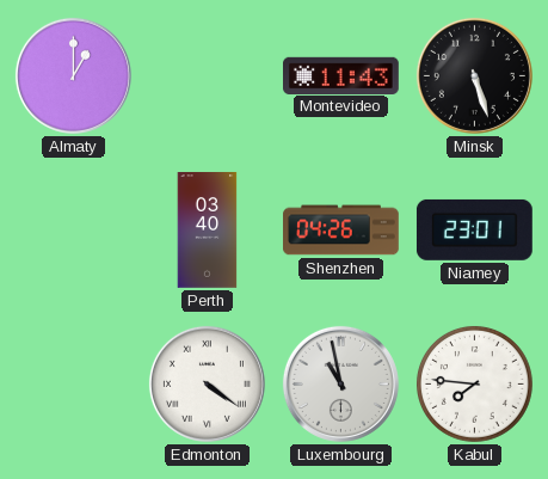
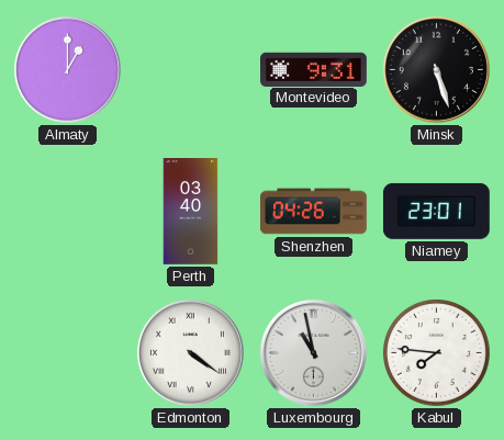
Montevideo: 11:43 -> 9:31
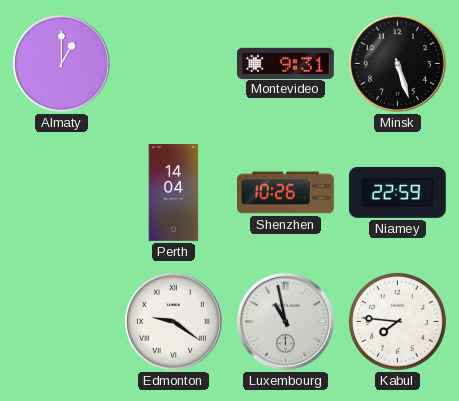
Perth: 03:40 -> 14:04
Shenzhen: 04:26 -> 10:26
Niamey: 23:01 -> 22:59
Edmonton: 4:21 -> 9:21
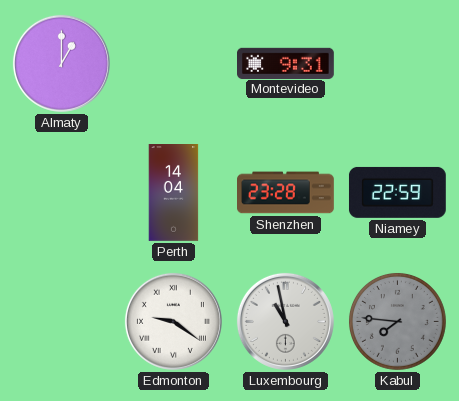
Minsk: 5:27 -> none
Shenzhen: 10:26 -> 23:28
Kabul dial: white -> grey
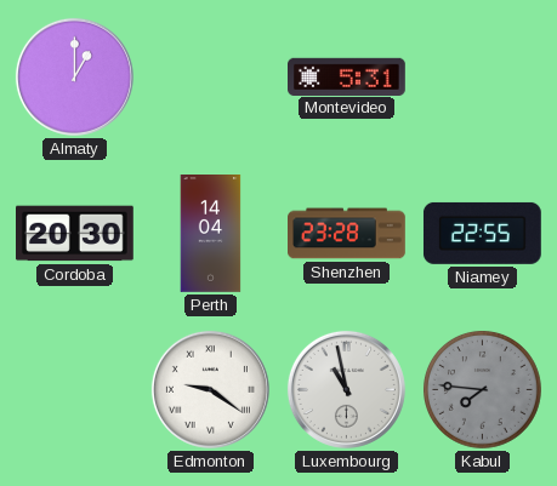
Montevideo: 9:31 -> 5:31
Cordoba: none -> 20:30
Niamey: 22:59 -> 22:55
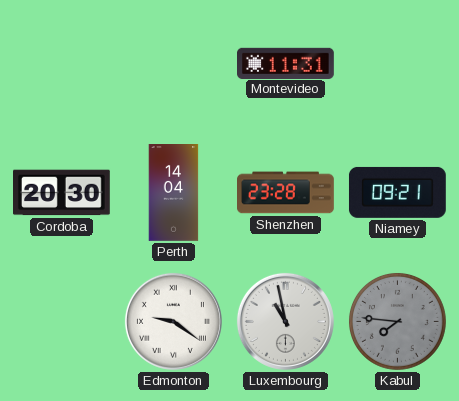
Almaty: 1:00 -> none
Montevideo: 5:31 -> 11:31
Niamey: 22:55 -> 09:21
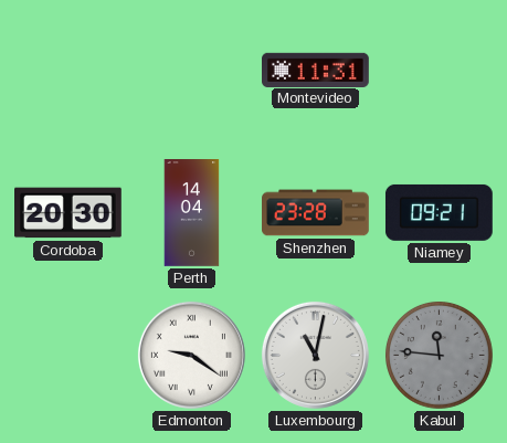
Luxembourg: 10:58 -> 11:02
Kabul: 7:46 -> 11:46
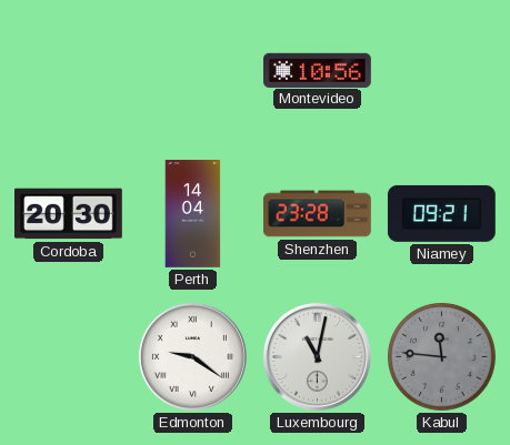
Montevideo: 11:31 -> 10:56
